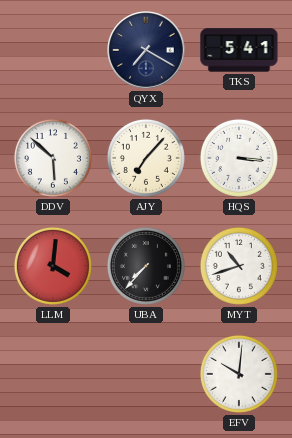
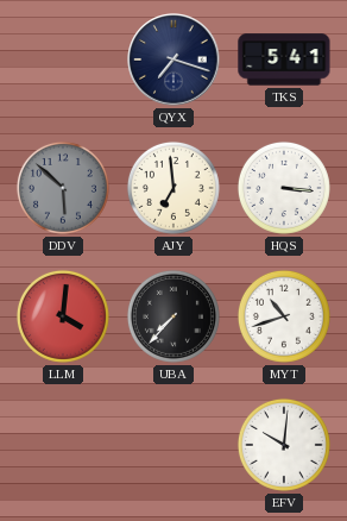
QYX: 7:20 -> 7:18
DDV dial: white -> grey
AJY: 7:07 -> 6:59
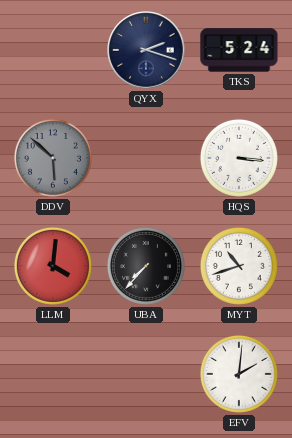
QYX: 7:18 -> 2:18
TKS: 5:41 -> 5:24
AJY: 6:59 -> none
EFV: 10:01 -> 2:01
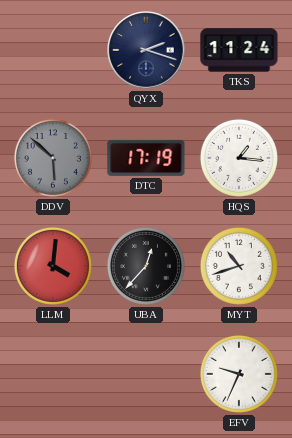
TKS: 5:24 -> 11:24
DTC: none -> 17:19
HQS: 3:16 -> 1:16
UBA: 7:37 -> 12:37
EFV: 2:01 -> 9:34
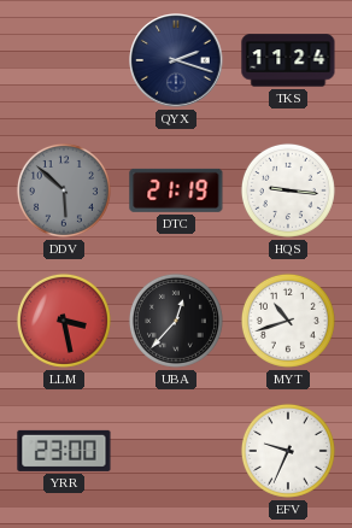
DTC: 17:19 -> 21:19
HQS: 1:16 -> 9:16
LLM: 4:01 -> 3:28
YRR: none -> 23:00
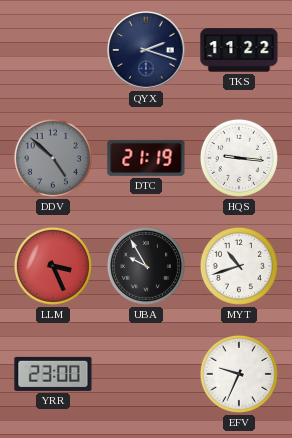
TKS: 11:24 -> 11:22
DDV: 5:52 -> 4:52
LLM: 3:28 -> 3:26
UBA: 12:37 -> 9:55
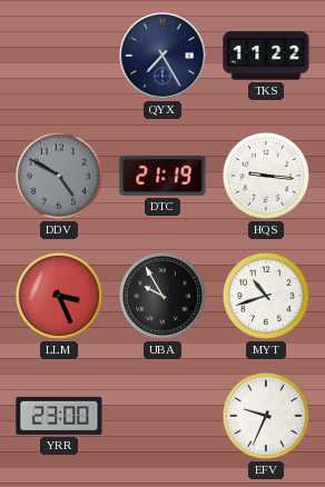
QYX: 2:18 -> 7:25
DDV: 4:52 -> 4:50
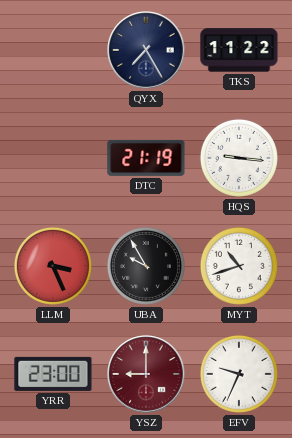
DDV: 4:50 -> none
YSZ: none -> 9:00
